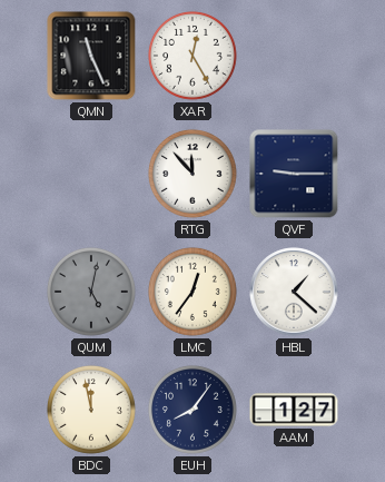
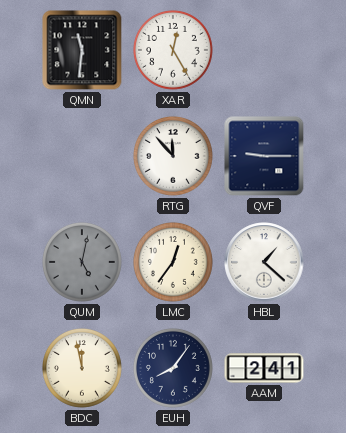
QMN: 11:26 -> 11:31
AAM: 1:27 -> 2:41
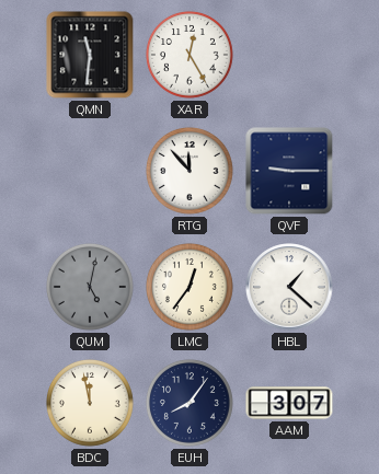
AAM: 2:41 -> 3:07
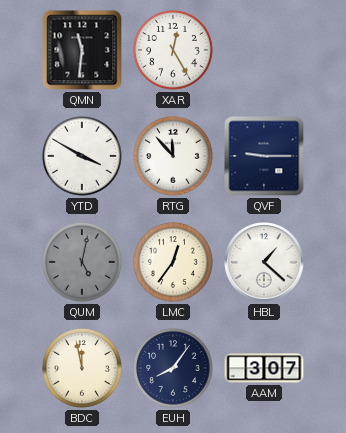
YTD: none -> 3:50
